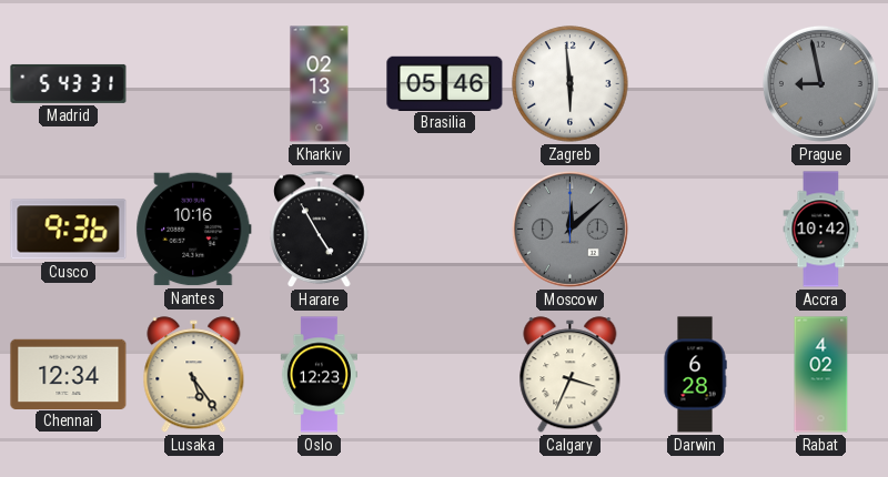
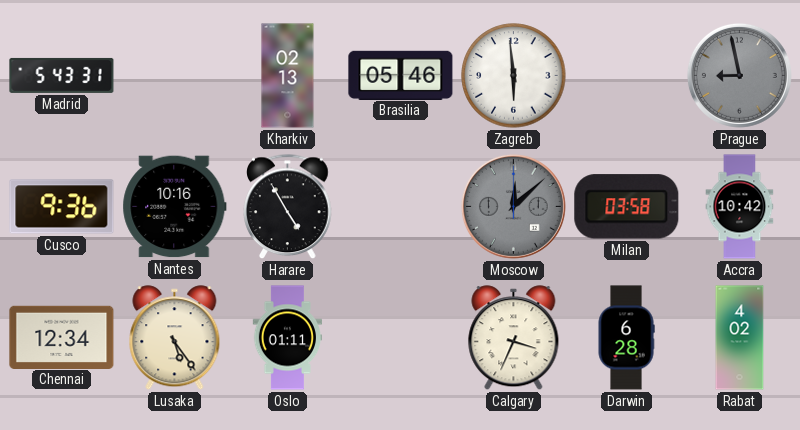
Milan: none -> 03:58
Oslo: 12:23 -> 01:11
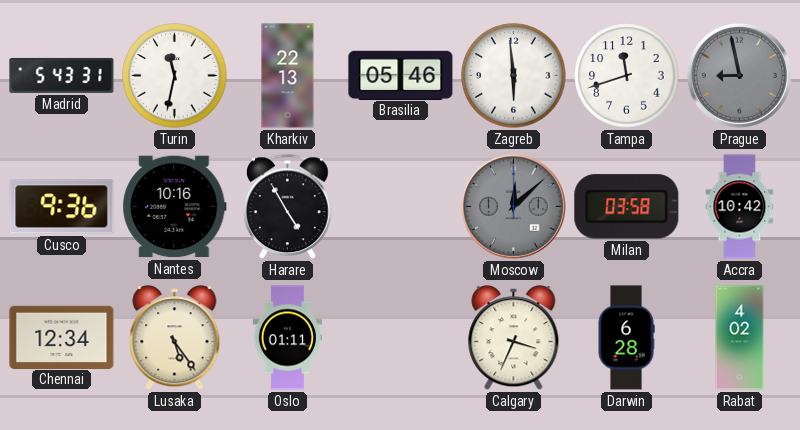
Turin: none -> 11:32
Kharkiv: 02:13 -> 22:13
Tampa: none -> 11:42
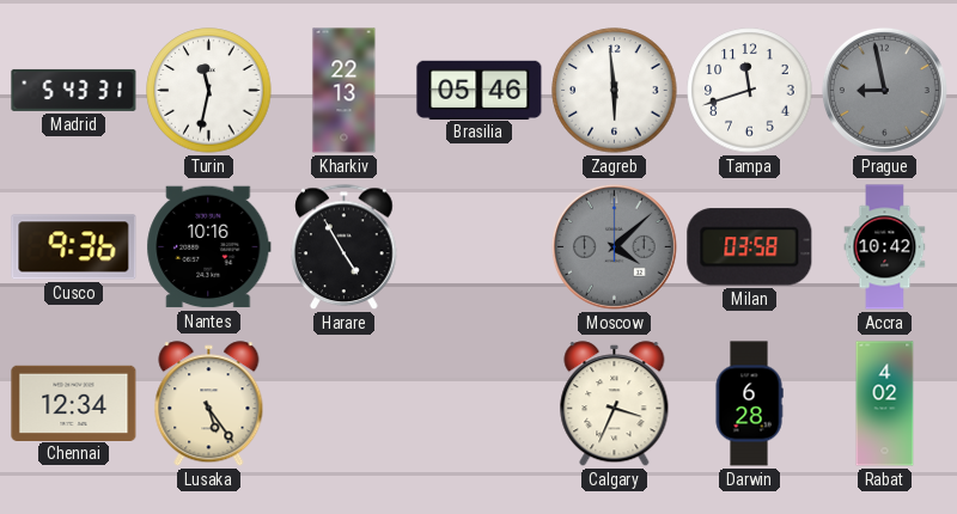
Moscow: 12:08 -> 4:08
Oslo: 01:11 -> none
